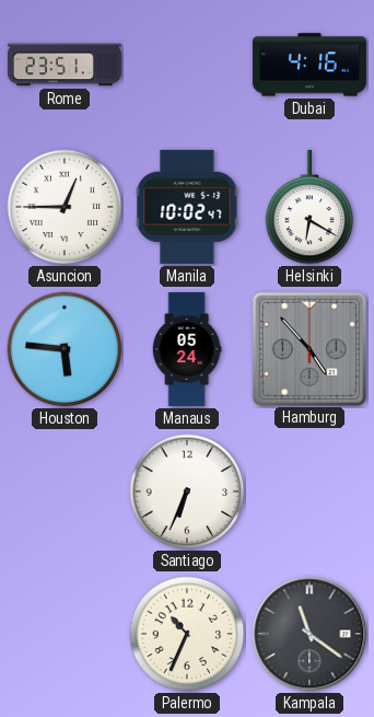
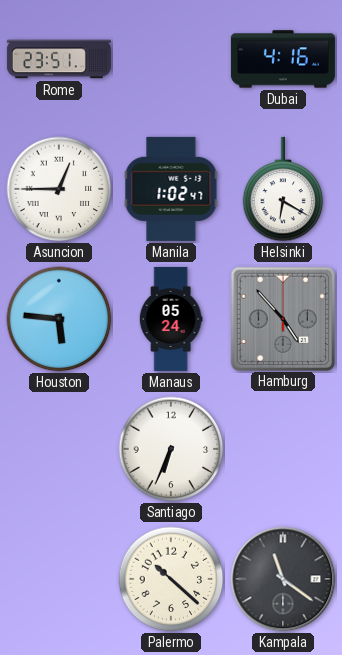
Manila: 10:02 -> 1:02
Palermo: 10:34 -> 10:22
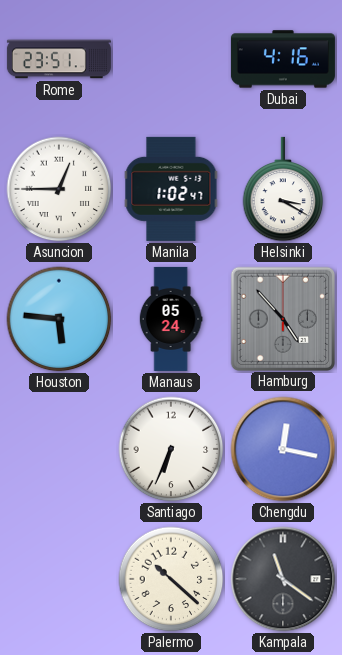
Helsinki: 6:20 -> 3:20
Chengdu: none -> 12:17
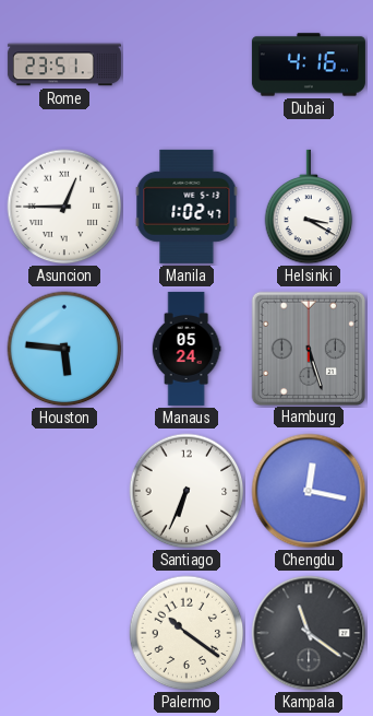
Hamburg: 4:53 -> 5:27
Palermo: 10:22 -> 10:21
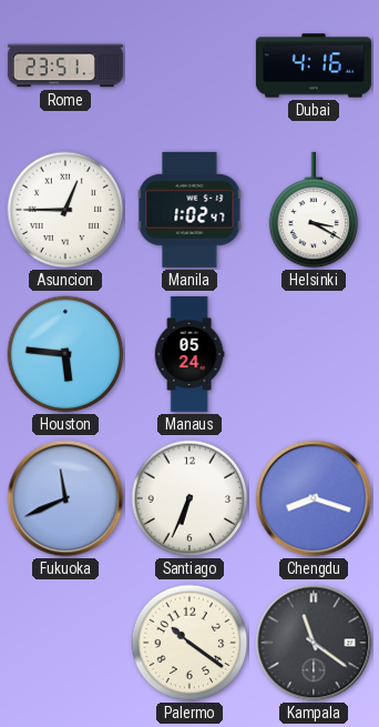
Hamburg: 5:27 -> none
Fukuoka: none -> 11:41
Chengdu: 12:17 -> 8:18
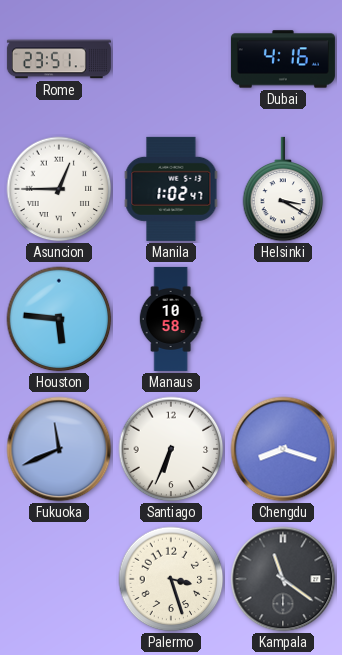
Manaus: 05:24 -> 10:58
Palermo: 10:21 -> 3:27
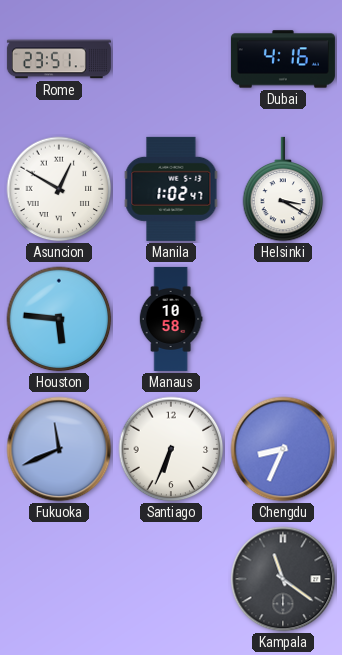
Asuncion: 12:45 -> 12:50
Chengdu: 8:18 -> 8:34
Palermo: 3:27 -> none
